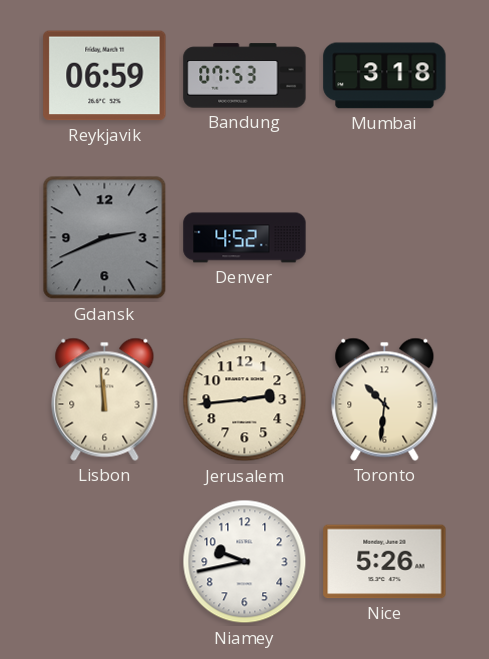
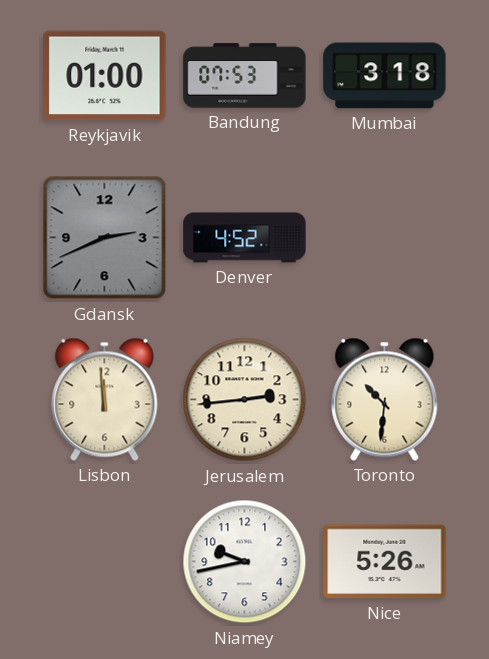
Reykjavik: 06:59 -> 01:00
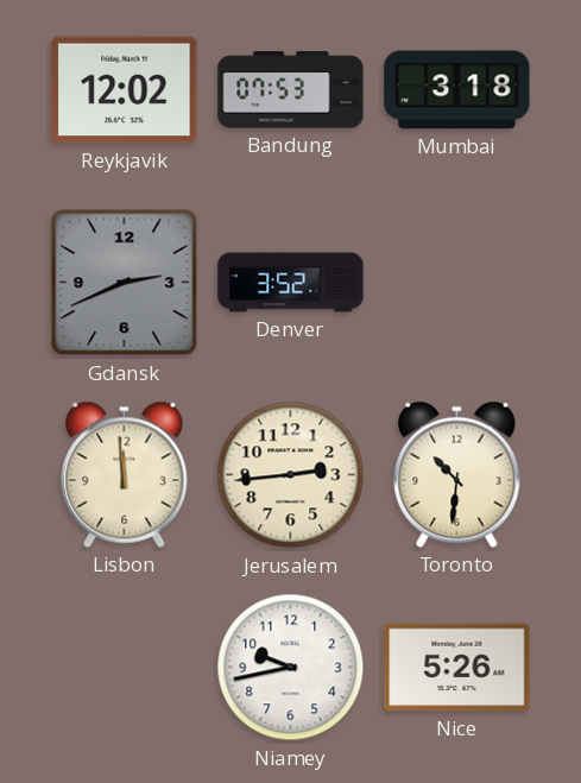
Reykjavik: 01:00 -> 12:02
Denver: 4:52 -> 3:52
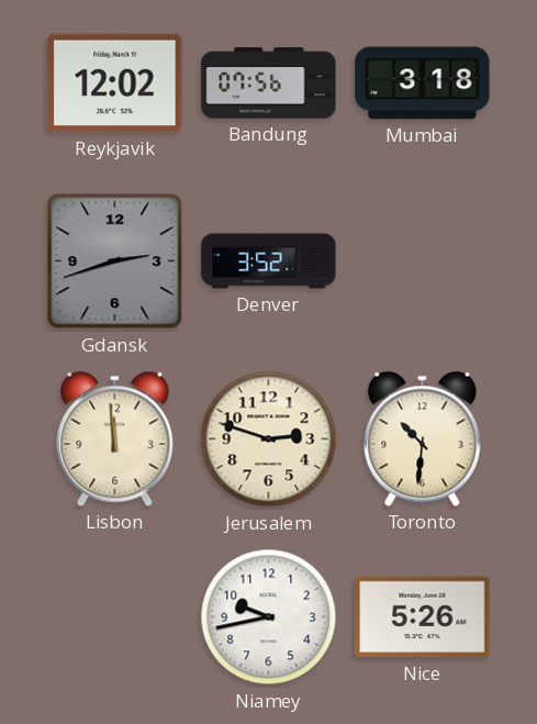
Bandung: 07:53 -> 07:56
Gdansk: 2:41 -> 2:42
Jerusalem: 2:44 -> 2:48
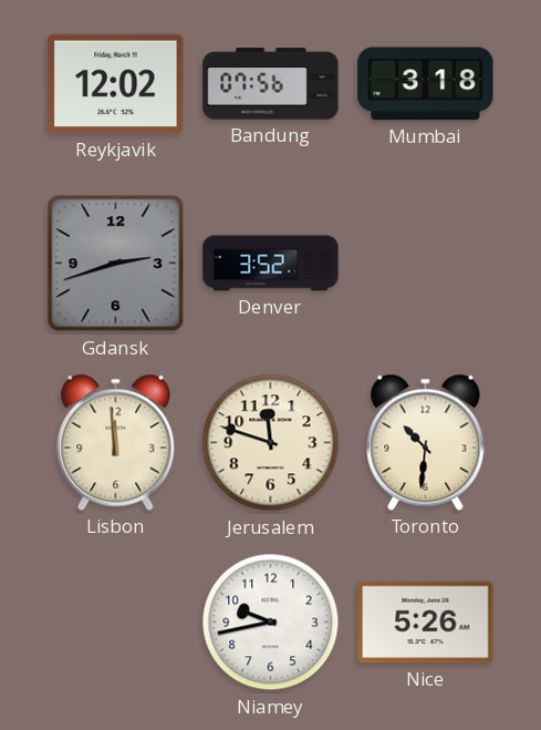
Jerusalem: 2:48 -> 11:48
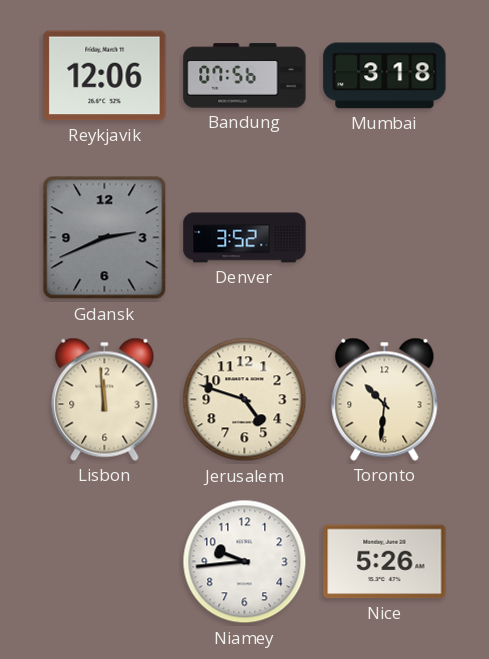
Reykjavik: 12:02 -> 12:06
Gdansk: 2:42 -> 2:41
Jerusalem: 11:48 -> 4:48
Niamey: 9:43 -> 9:44
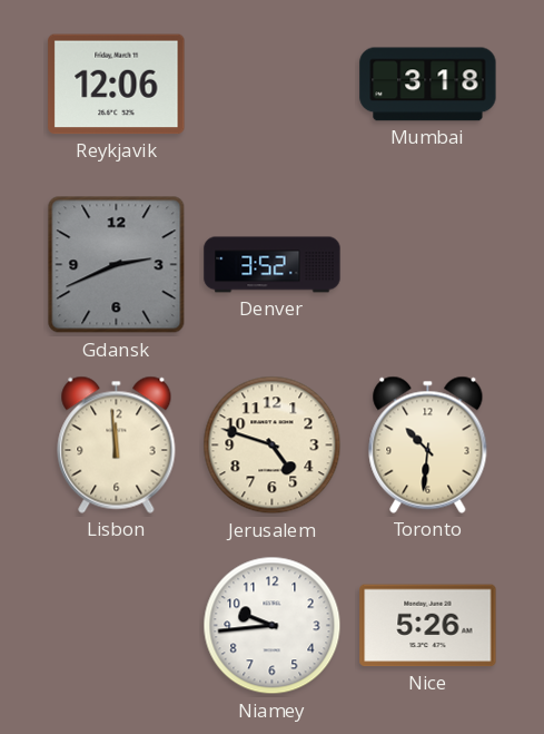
Bandung: 07:56 -> none
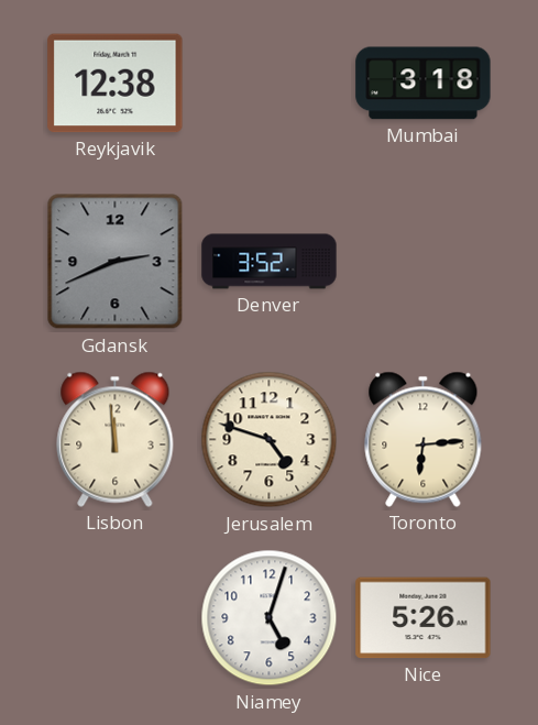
Reykjavik: 12:06 -> 12:38
Toronto: 10:31 -> 6:14
Niamey: 9:44 -> 5:03
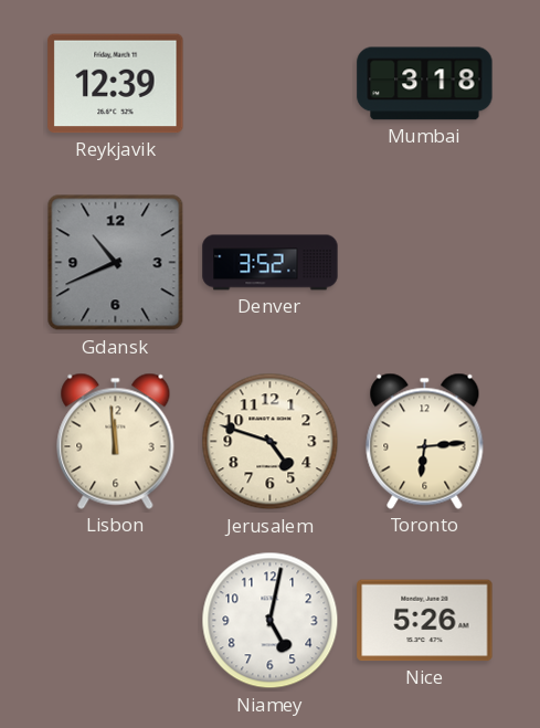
Reykjavik: 12:38 -> 12:39
Gdansk: 2:41 -> 10:41
Niamey: 5:03 -> 5:02
